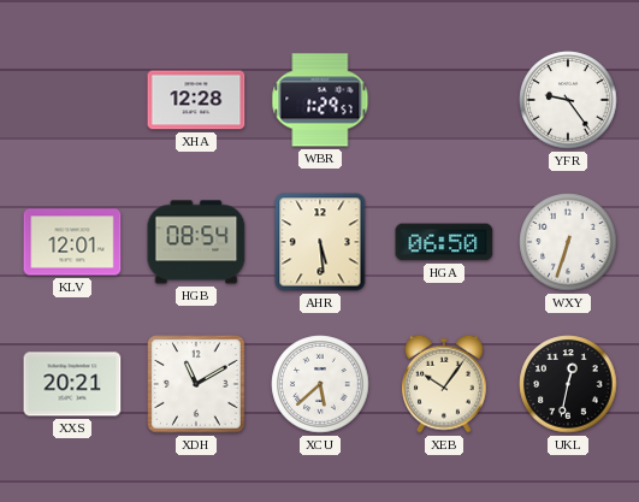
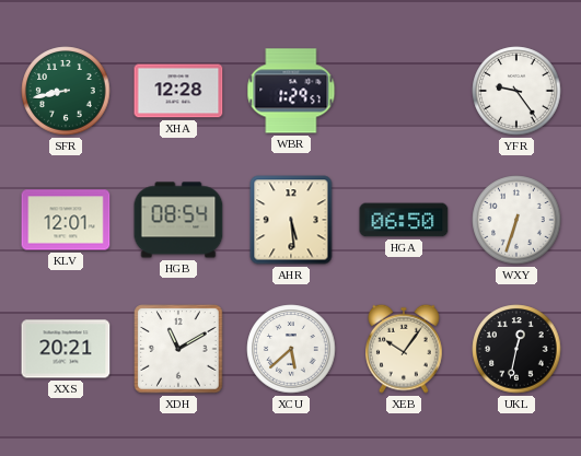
SFR: none -> 8:43
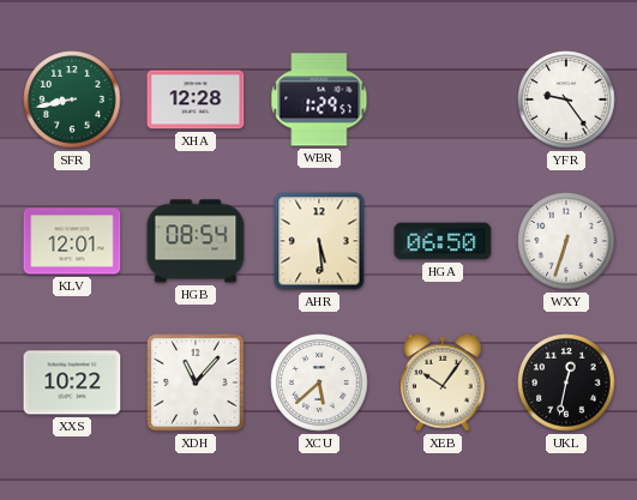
XXS: 20:21 -> 10:22
XDH: 11:10 -> 11:07
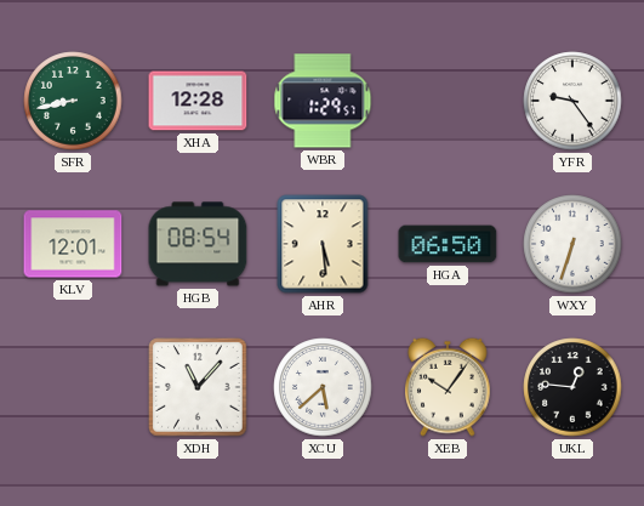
XXS: 10:22 -> none
UKL: 12:32 -> 12:46
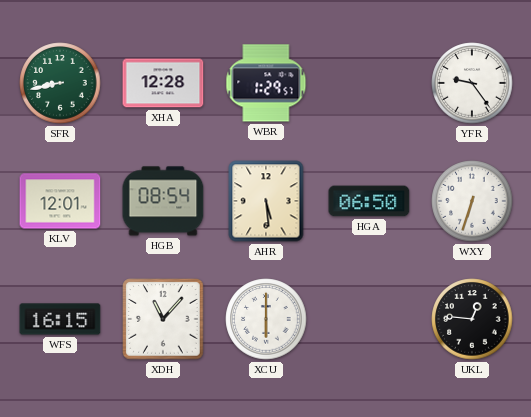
WFS: none -> 16:15
XCU: 5:38 -> 6:00
XEB: 10:06 -> none
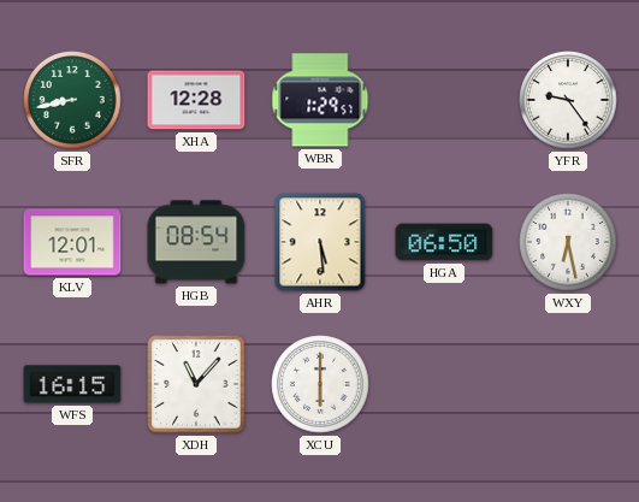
WXY: 6:33 -> 6:28
UKL: 12:46 -> none
